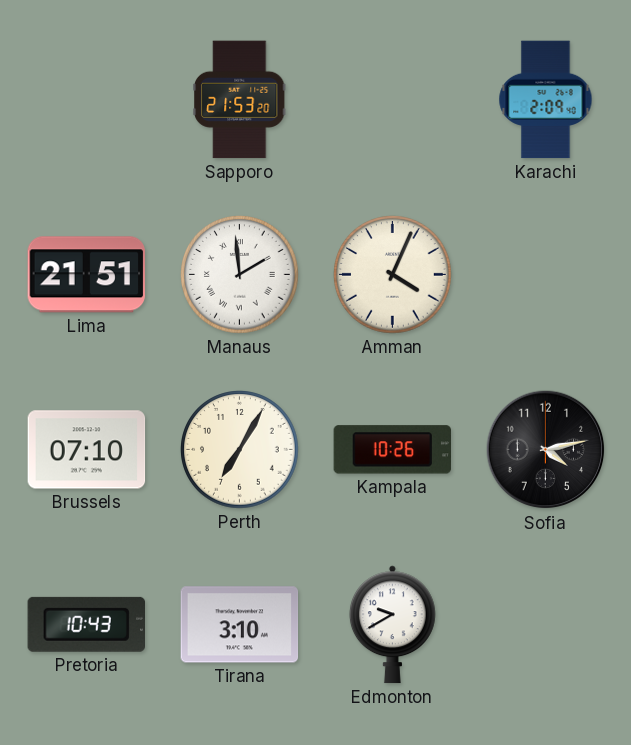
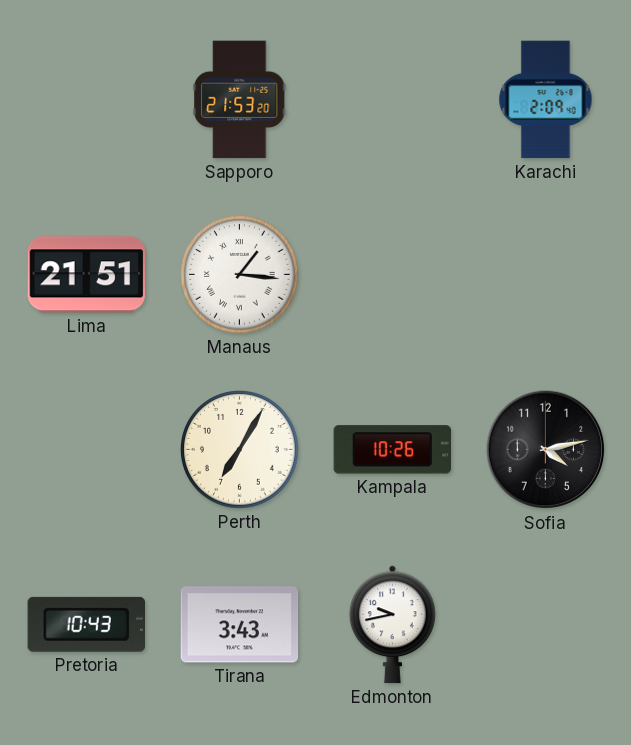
Manaus: 1:59 -> 1:16
Amman: 4:04 -> none
Brussels: 07:10 -> none
Tirana: 3:10 -> 3:43
Edmonton: 9:40 -> 9:43
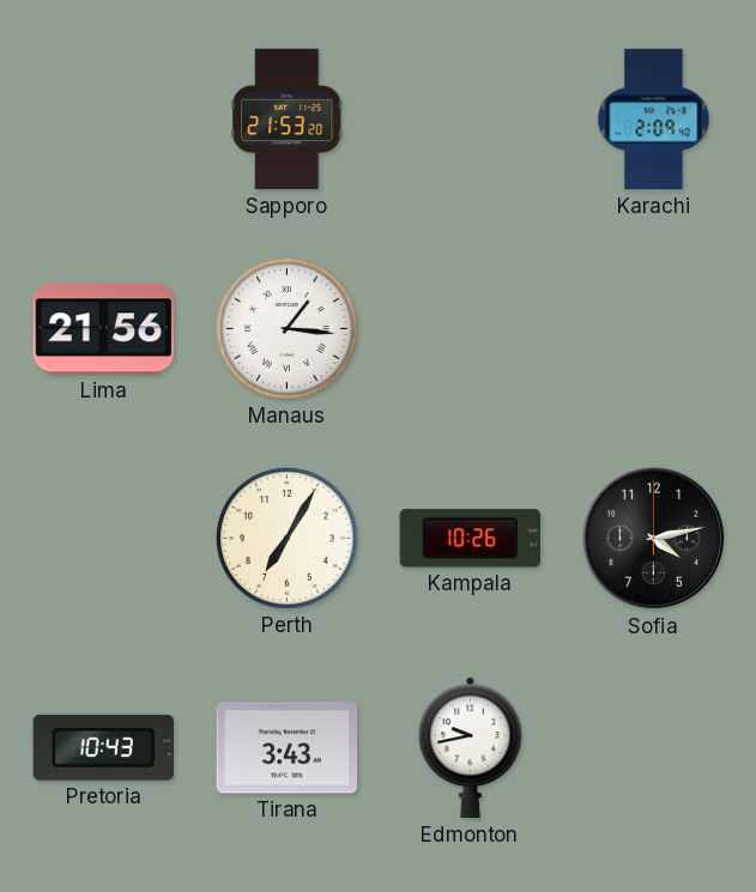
Lima: 21:51 -> 21:56
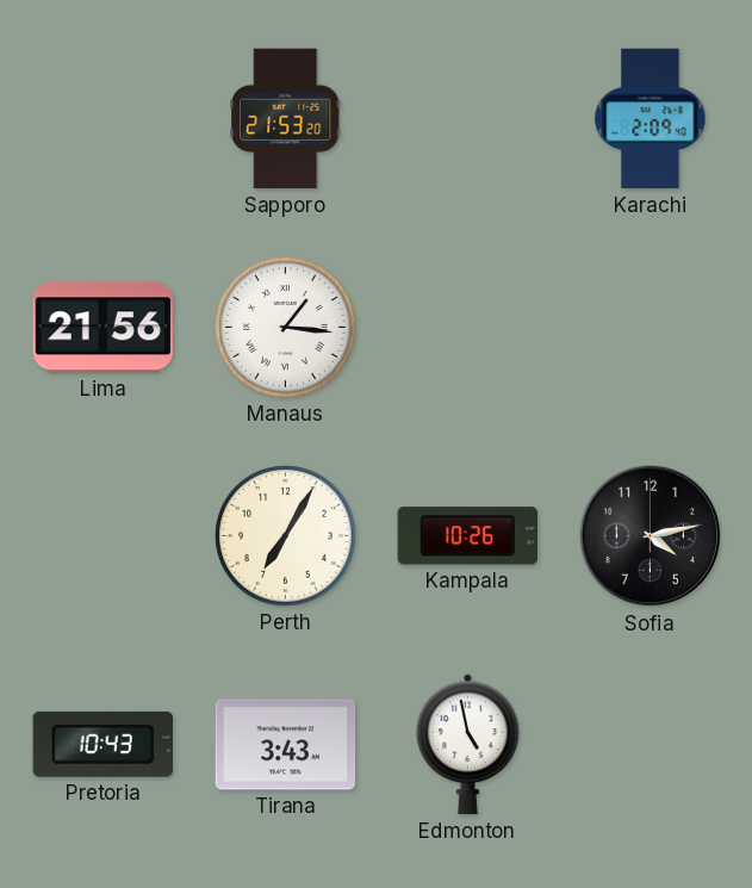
Edmonton: 9:43 -> 4:58
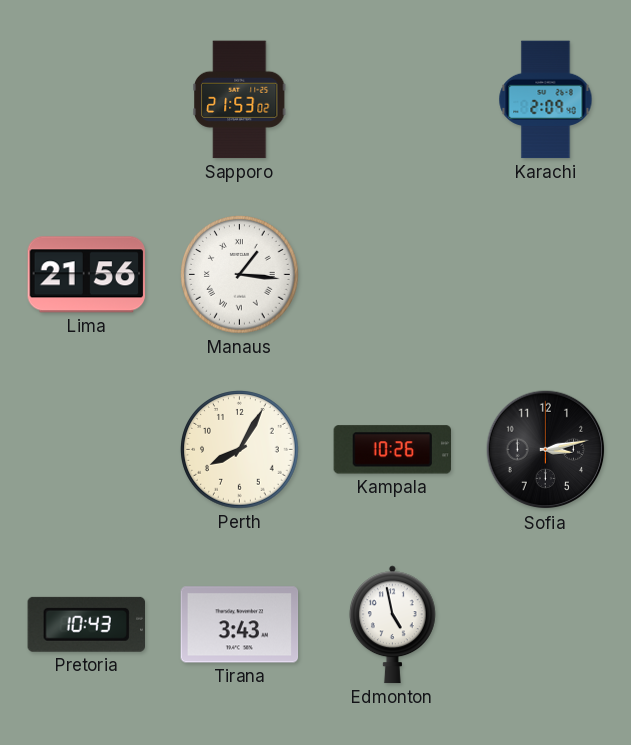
Sapporo: 21:53:20 -> 21:53:02
Perth: 7:05 -> 8:05
Sofia: 4:13 -> 3:13
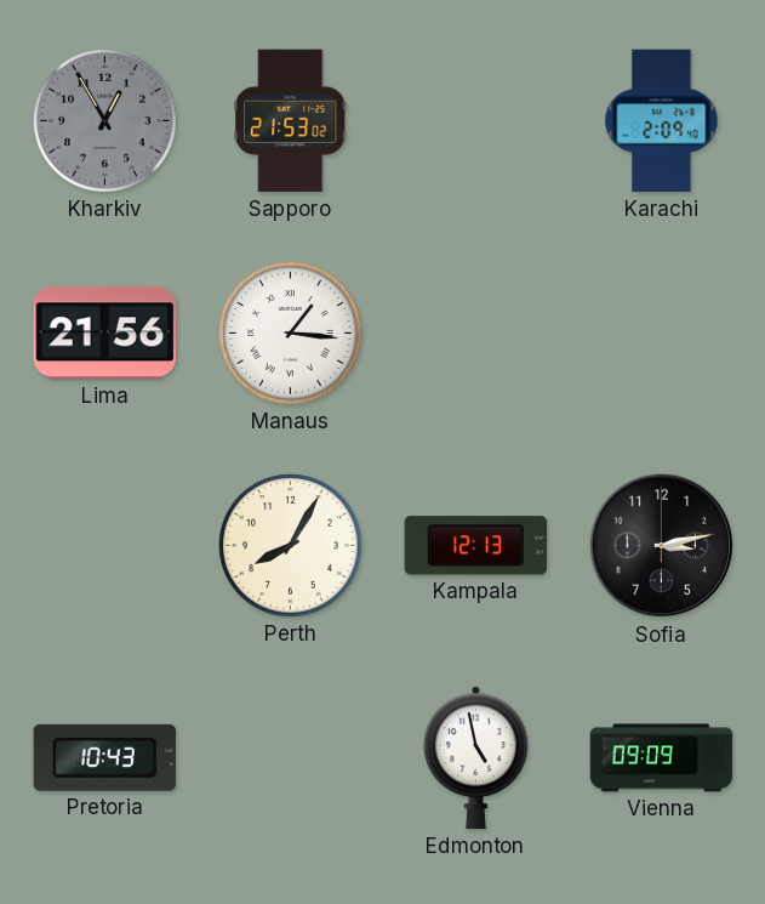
Kharkiv: none -> 12:55
Kampala: 10:26 -> 12:13
Tirana: 3:43 -> none
Vienna: none -> 09:09
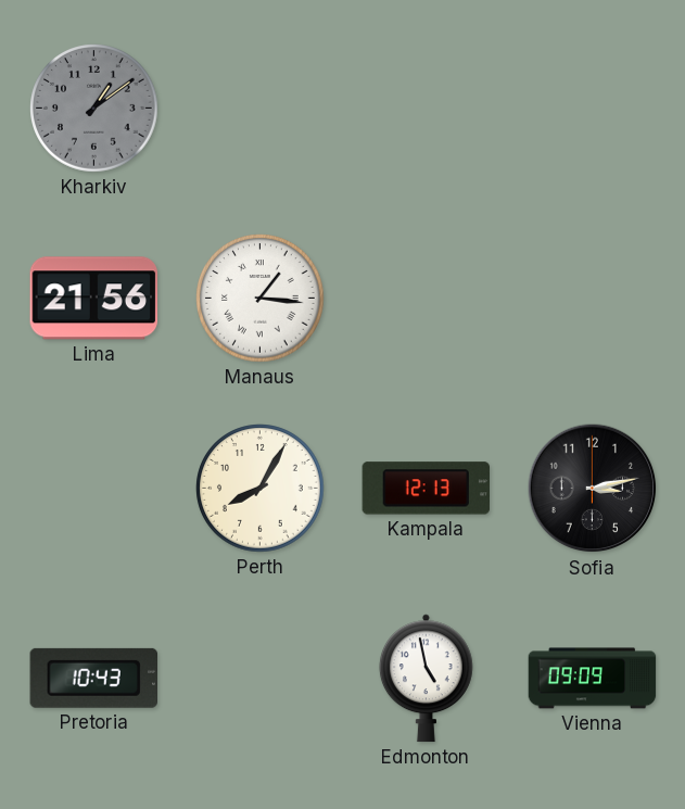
Kharkiv: 12:55 -> 1:09
Sapporo: 21:53 -> none
Karachi: 2:09 -> none
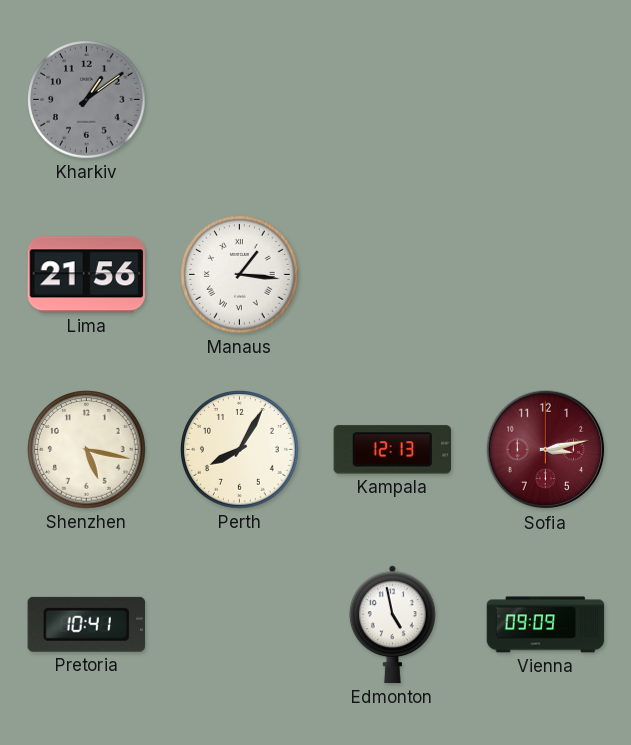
Shenzhen: none -> 5:17
Sofia dial: black -> burgundy
Pretoria: 10:43 -> 10:41
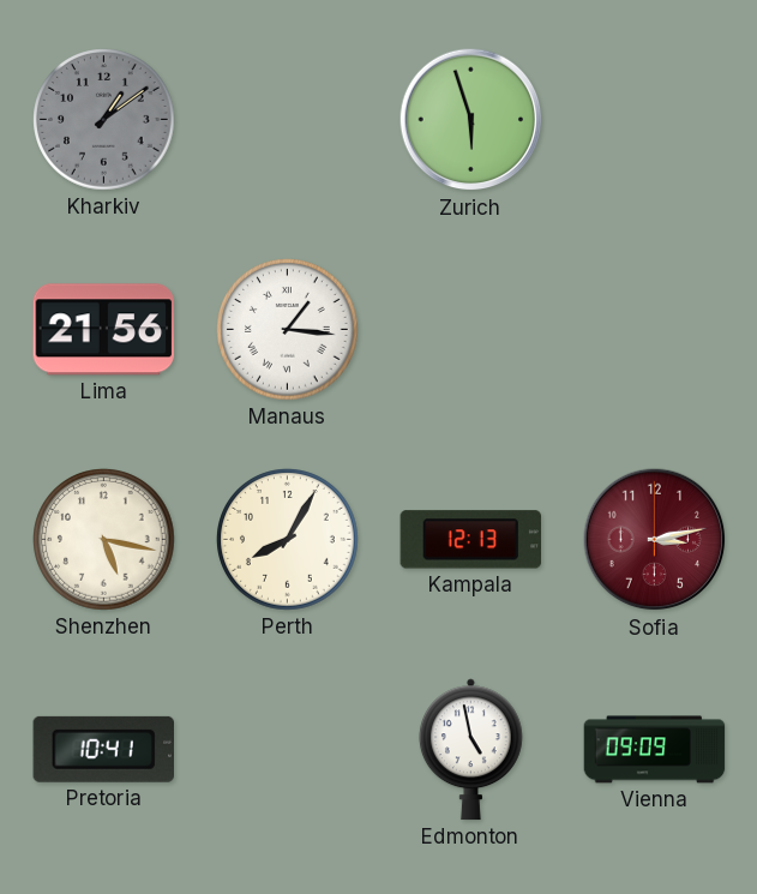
Zurich: none -> 5:57
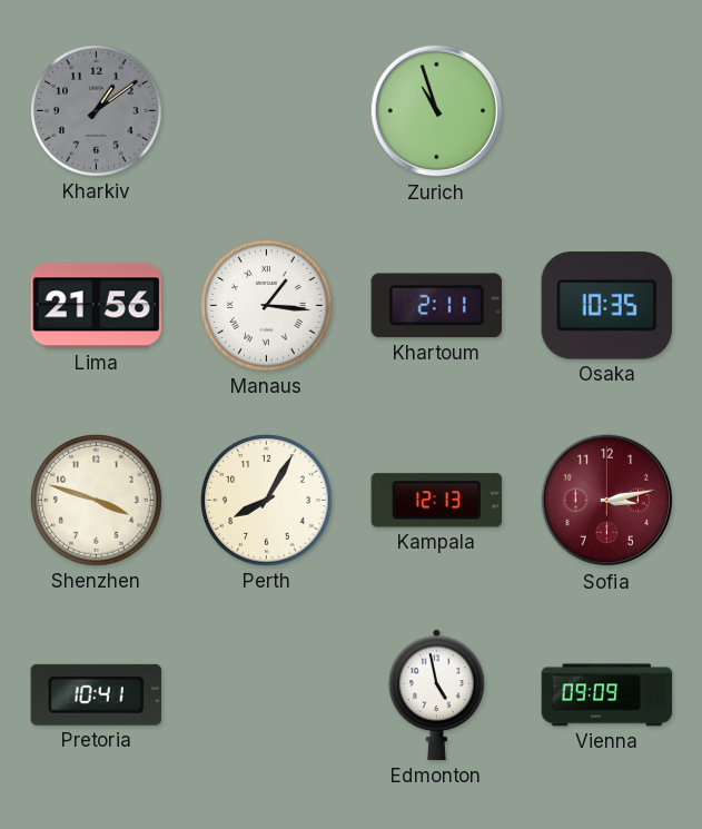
Zurich: 5:57 -> 10:57
Khartoum: none -> 2:11
Osaka: none -> 10:35
Shenzhen: 5:17 -> 3:48
